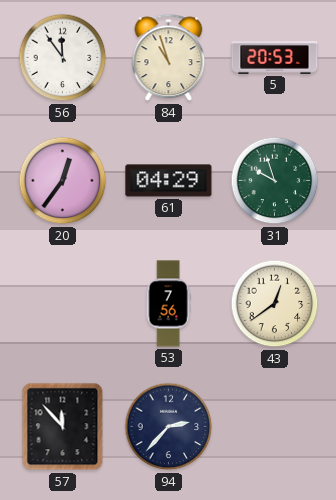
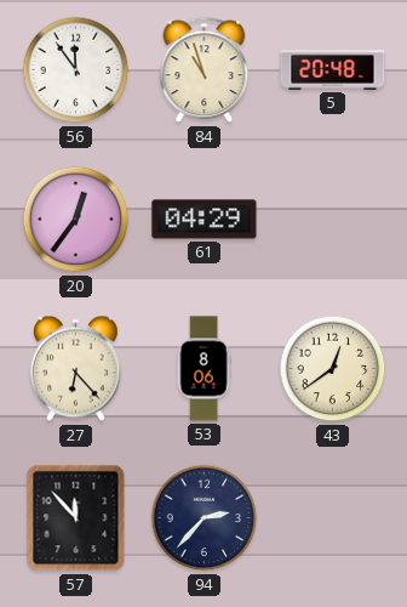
5: 20:53 -> 20:48
31: 9:57 -> none
27: none -> 6:23
53: 7:56 -> 8:06
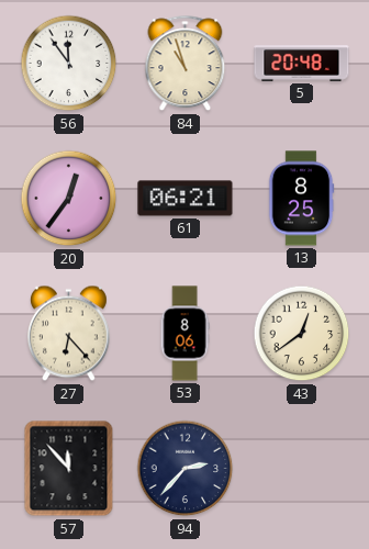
61: 04:29 -> 06:21
13: none -> 8:25
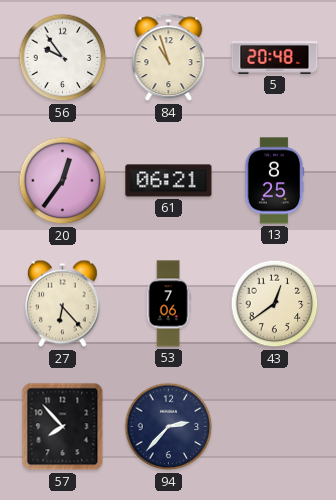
56: 11:54 -> 9:54
53: 8:06 -> 7:06
57: 11:53 -> 7:53
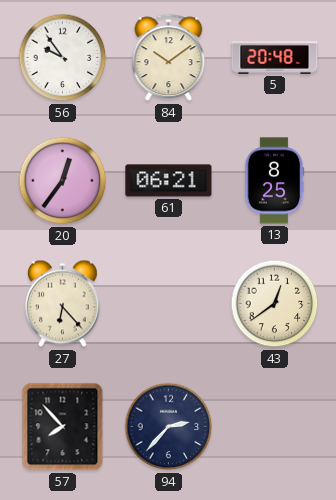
84: 10:57 -> 10:09
53: 7:06 -> none
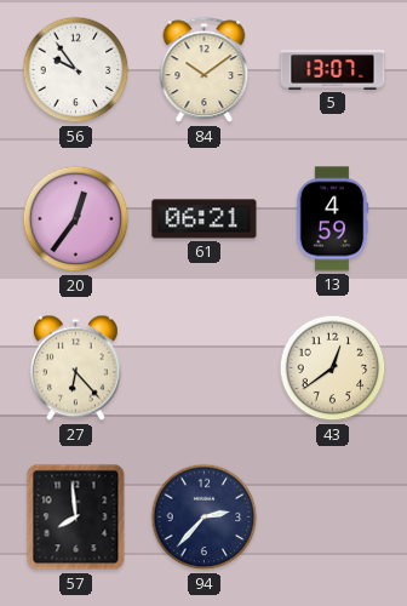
5: 20:48 -> 13:07
13: 8:25 -> 4:59
57: 7:53 -> 7:59
